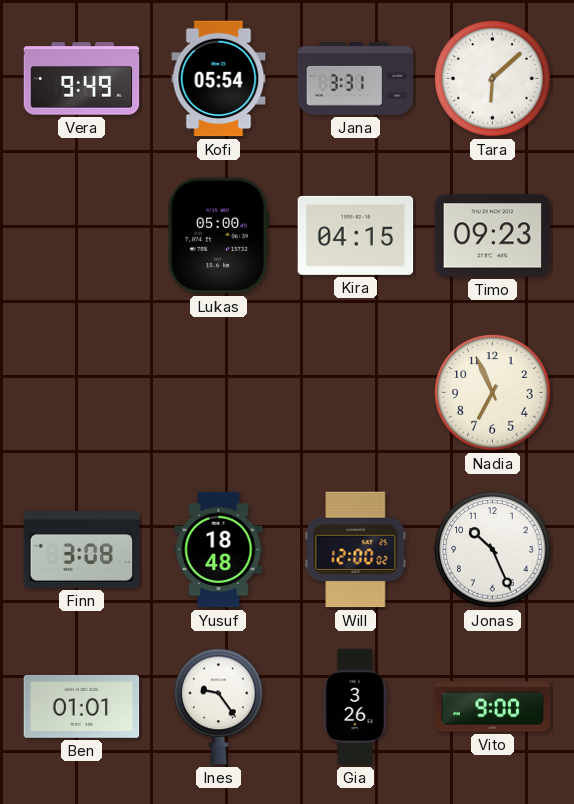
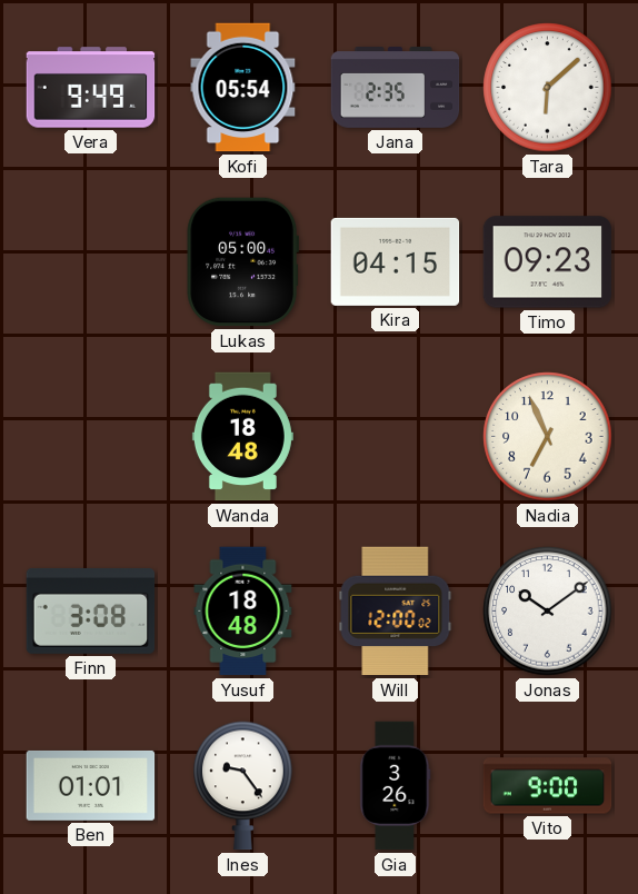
Jana: 3:31 -> 2:35
Wanda: none -> 18:48
Jonas: 10:26 -> 10:09
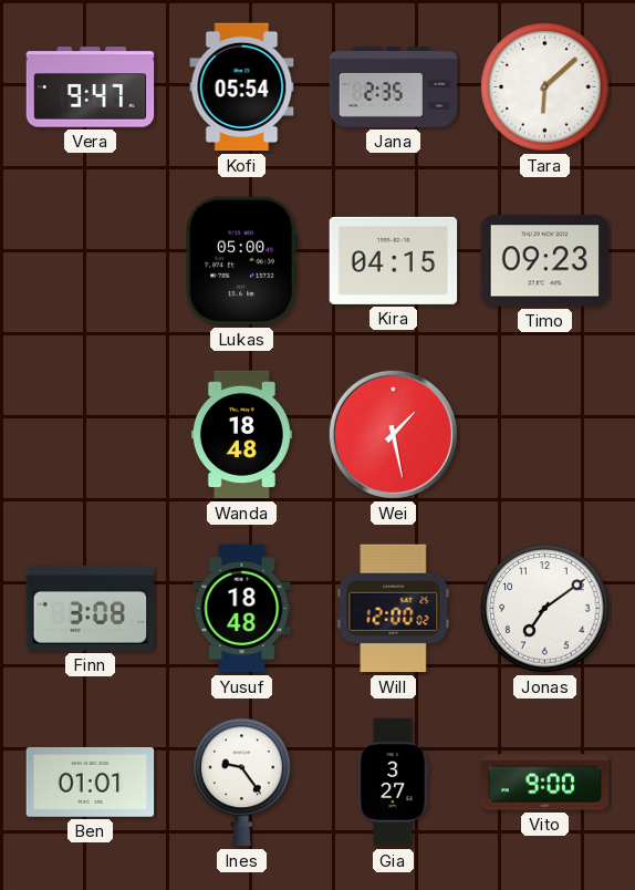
Vera: 9:49 -> 9:47
Wei: none -> 1:28
Nadia: 6:56 -> none
Jonas: 10:09 -> 7:09
Gia: 3:26 -> 3:27
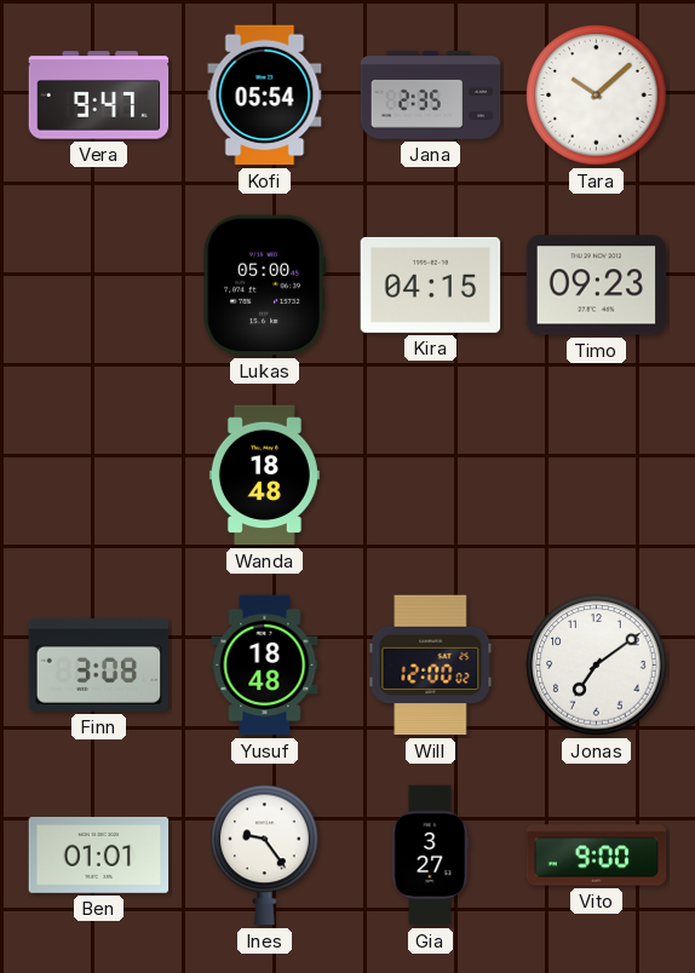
Tara: 6:08 -> 10:08
Wei: 1:28 -> none
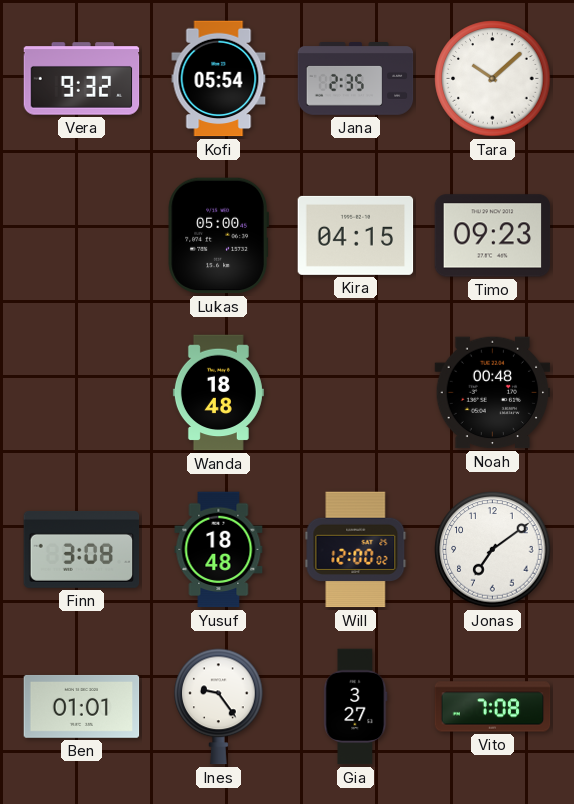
Vera: 9:47 -> 9:32
Noah: none -> 00:48
Vito: 9:00 -> 7:08
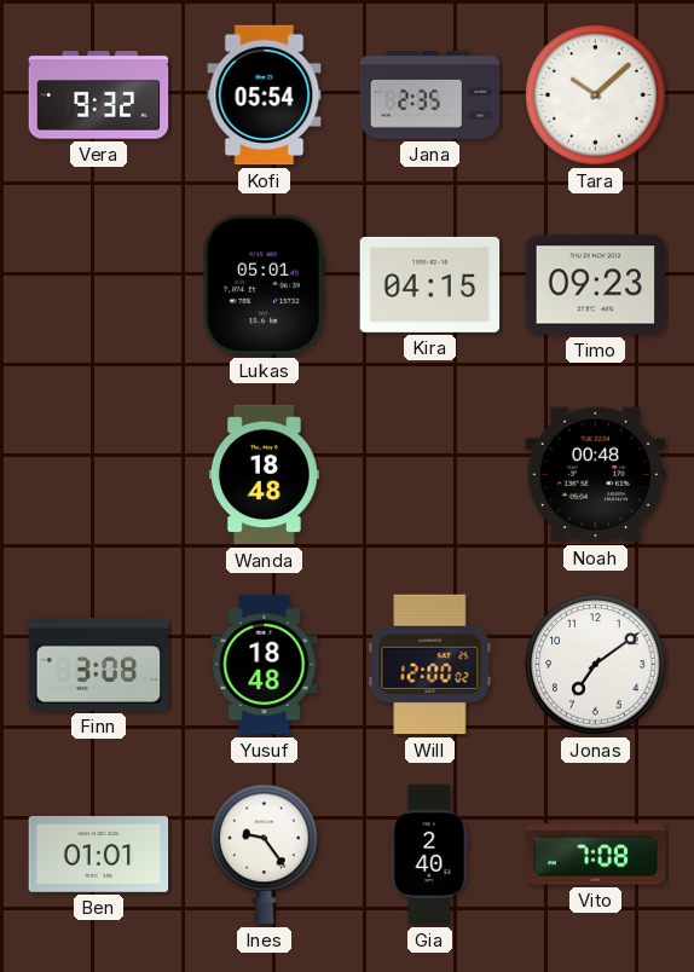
Lukas: 05:00 -> 05:01
Gia: 3:27 -> 2:40
